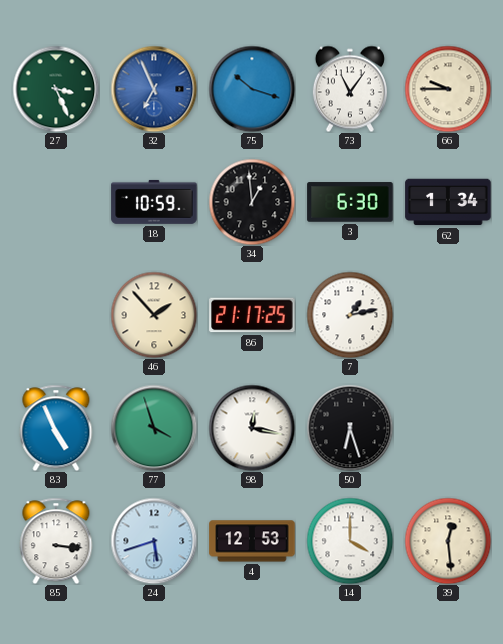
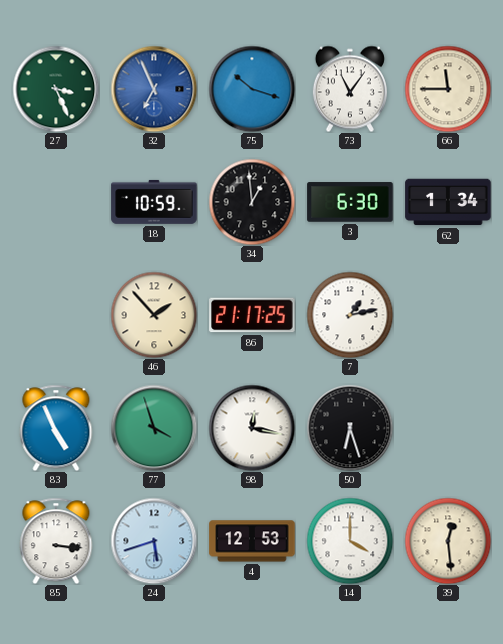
66: 9:45 -> 11:45
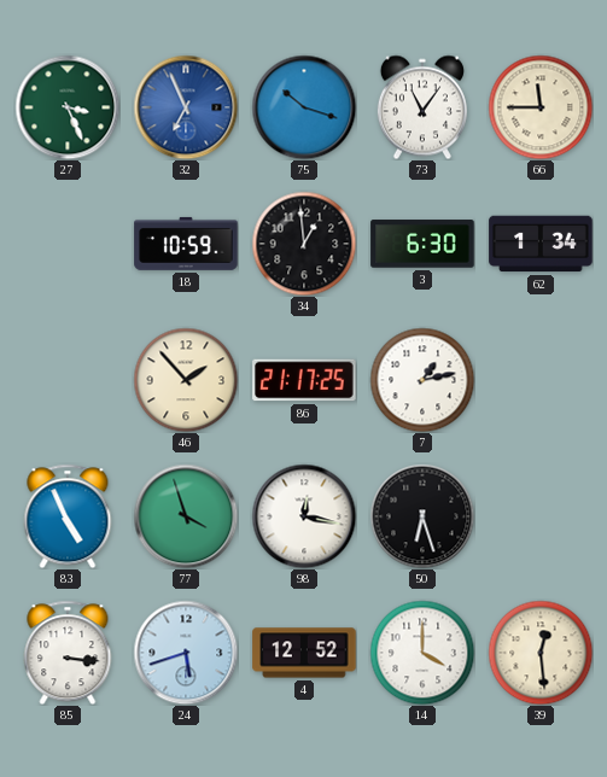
4: 12:53 -> 12:52
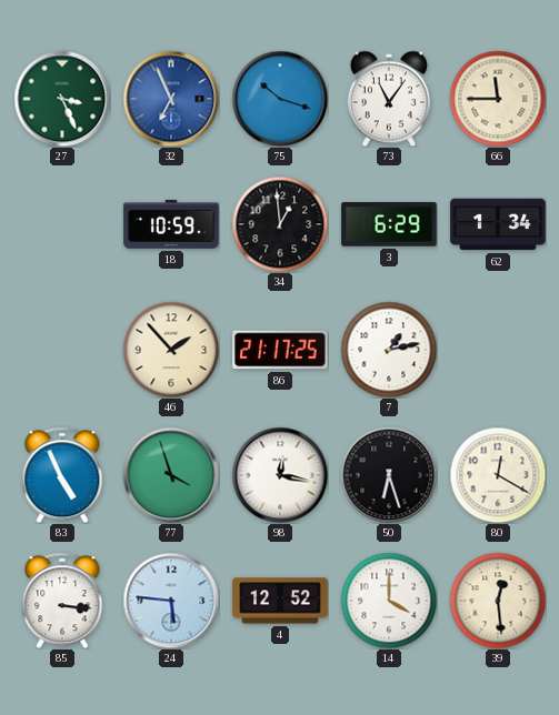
3: 6:30 -> 6:29
80: none -> 12:20
24: 5:42 -> 5:46
